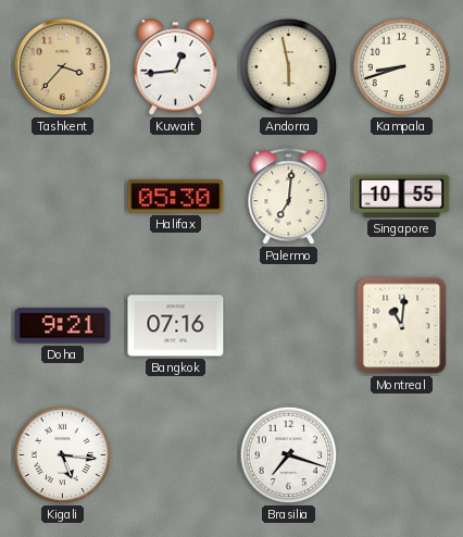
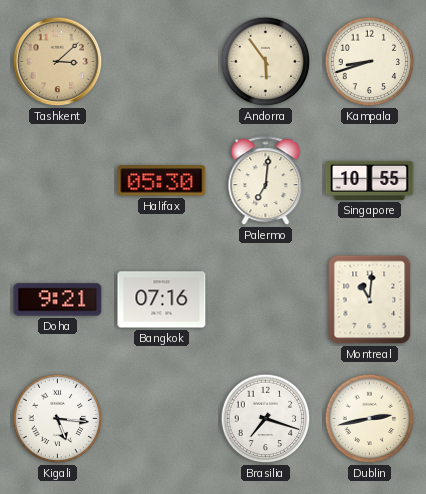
Tashkent: 3:37 -> 3:08
Kuwait: 12:44 -> none
Andorra: 5:58 -> 5:54
Dublin: none -> 2:43
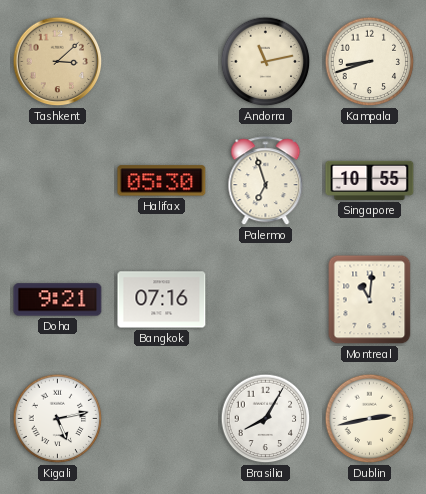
Andorra: 5:54 -> 11:13
Palermo: 7:01 -> 6:57
Kigali: 5:16 -> 5:13
Brasilia: 7:18 -> 8:05
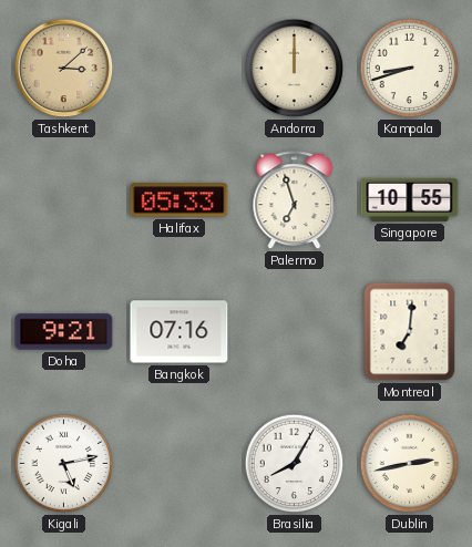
Andorra: 11:13 -> 12:00
Halifax: 05:30 -> 05:33
Montreal: 11:01 -> 7:01
